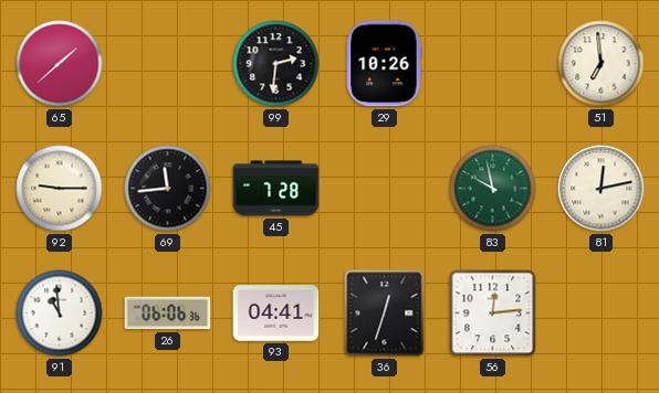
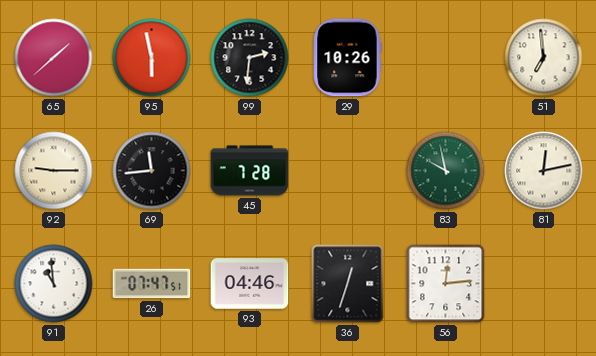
95: none -> 5:58
26: 06:06 -> 07:47
93: 04:41 -> 04:46
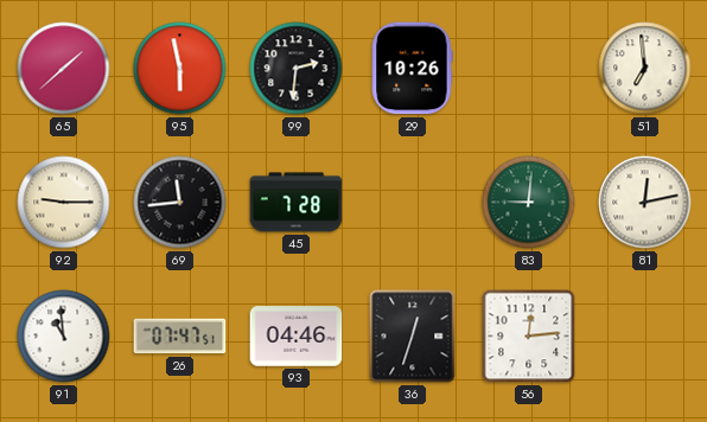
83: 9:58 -> 9:01
